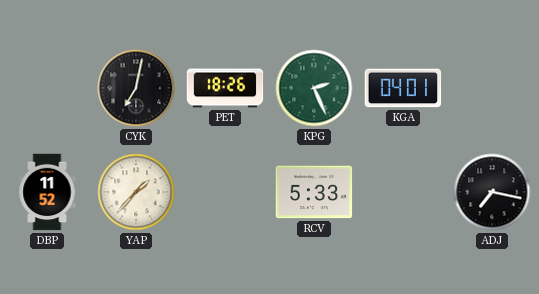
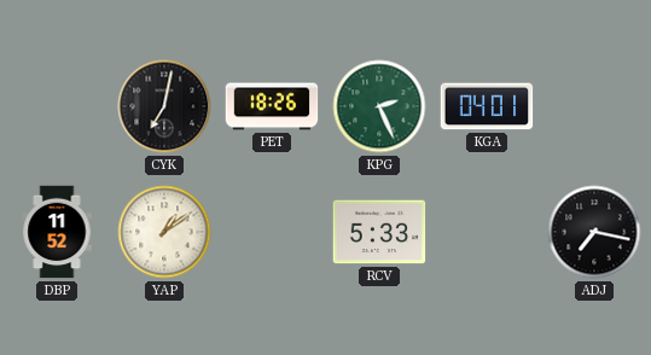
YAP: 1:37 -> 1:09
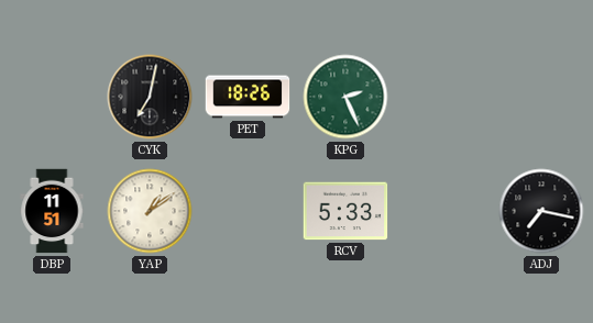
KGA: 04:01 -> none
DBP: 11:52 -> 11:51
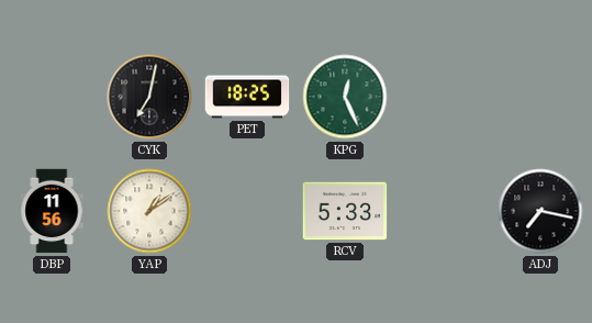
PET: 18:26 -> 18:25
KPG: 2:26 -> 12:26
DBP: 11:51 -> 11:56
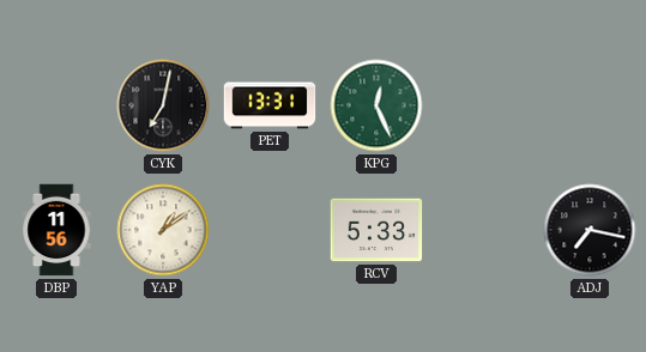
PET: 18:25 -> 13:31
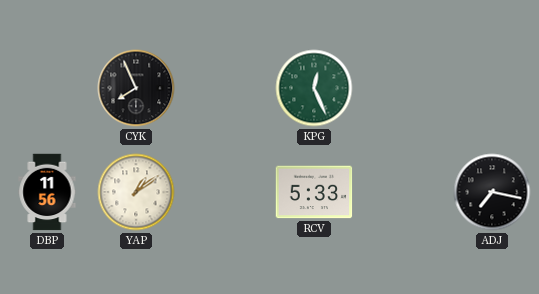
CYK: 7:02 -> 7:56
PET: 13:31 -> none
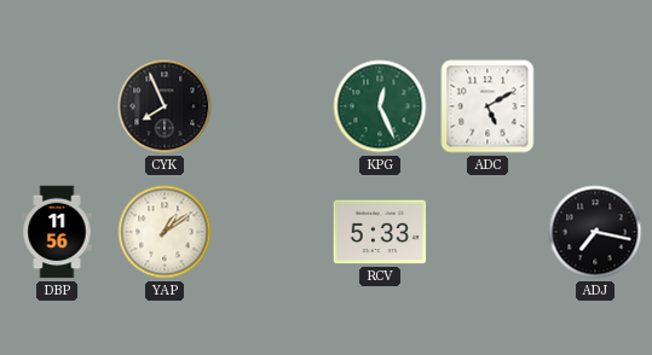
ADC: none -> 5:10
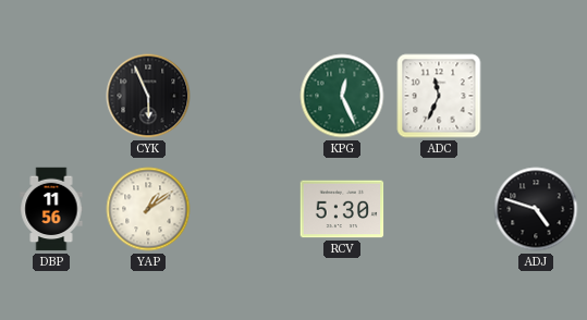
CYK: 7:56 -> 5:56
ADC: 5:10 -> 11:34
RCV: 5:33 -> 5:30
ADJ: 7:17 -> 4:48
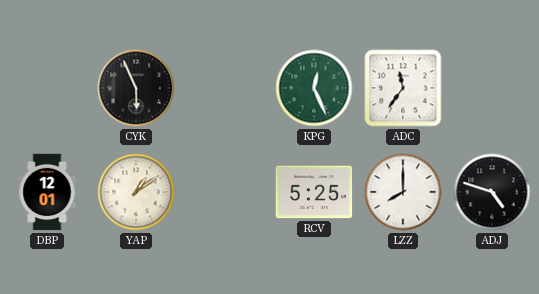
ADC: 11:34 -> 11:36
DBP: 11:56 -> 12:01
RCV: 5:30 -> 5:25
LZZ: none -> 8:00
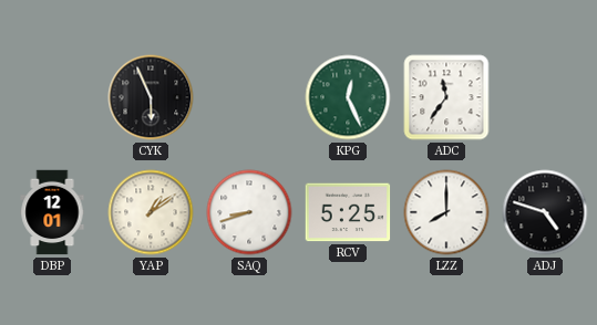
SAQ: none -> 8:42
